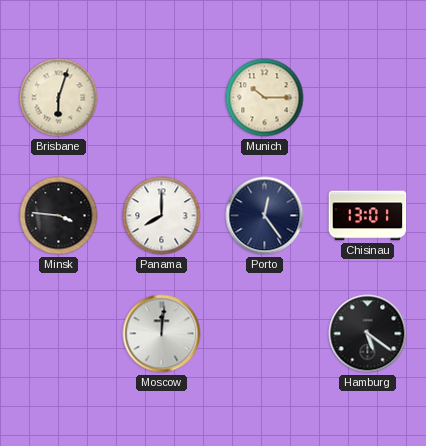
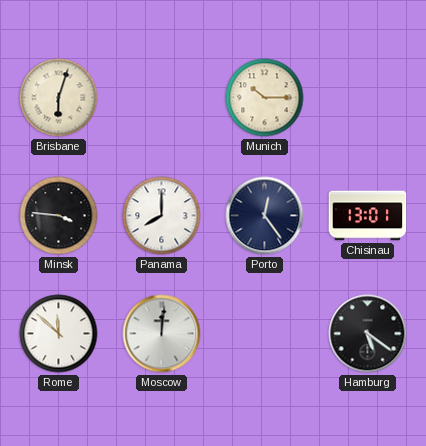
Rome: none -> 11:52
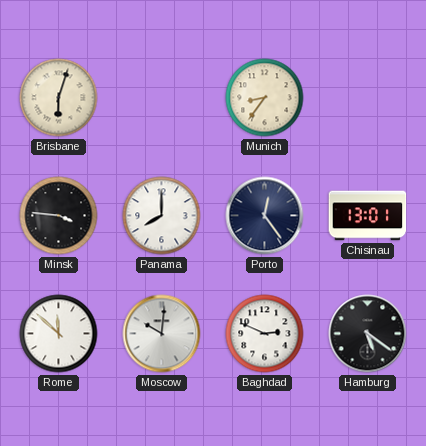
Munich: 10:15 -> 8:36
Moscow: 12:01 -> 10:01
Baghdad: none -> 2:49
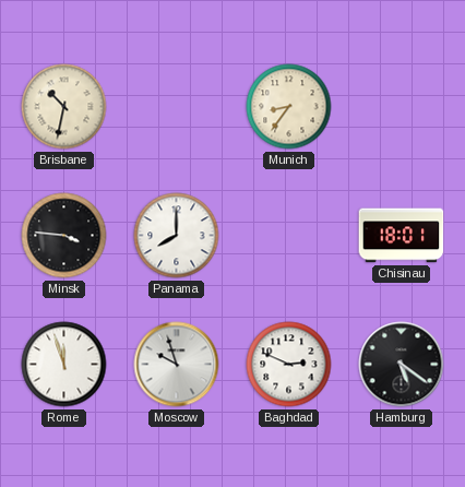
Brisbane: 6:03 -> 10:32
Porto: 12:24 -> none
Chisinau: 13:01 -> 18:01
Rome: 11:52 -> 11:57
Moscow: 10:01 -> 9:57
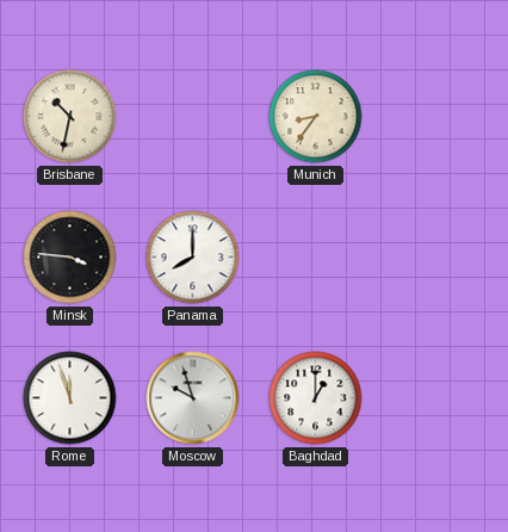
Chisinau: 18:01 -> none
Baghdad: 2:49 -> 1:00
Hamburg: 5:21 -> none
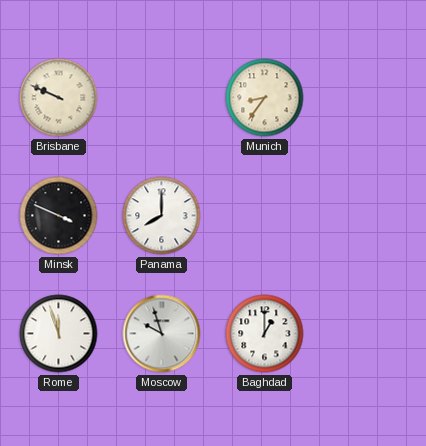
Brisbane: 10:32 -> 9:49
Minsk: 3:46 -> 3:49
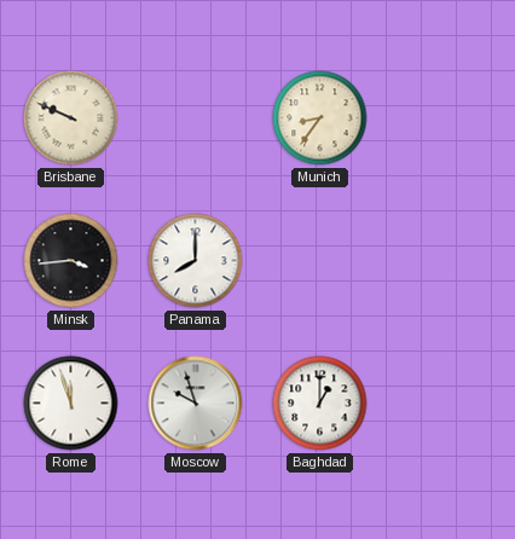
Minsk: 3:49 -> 3:44
